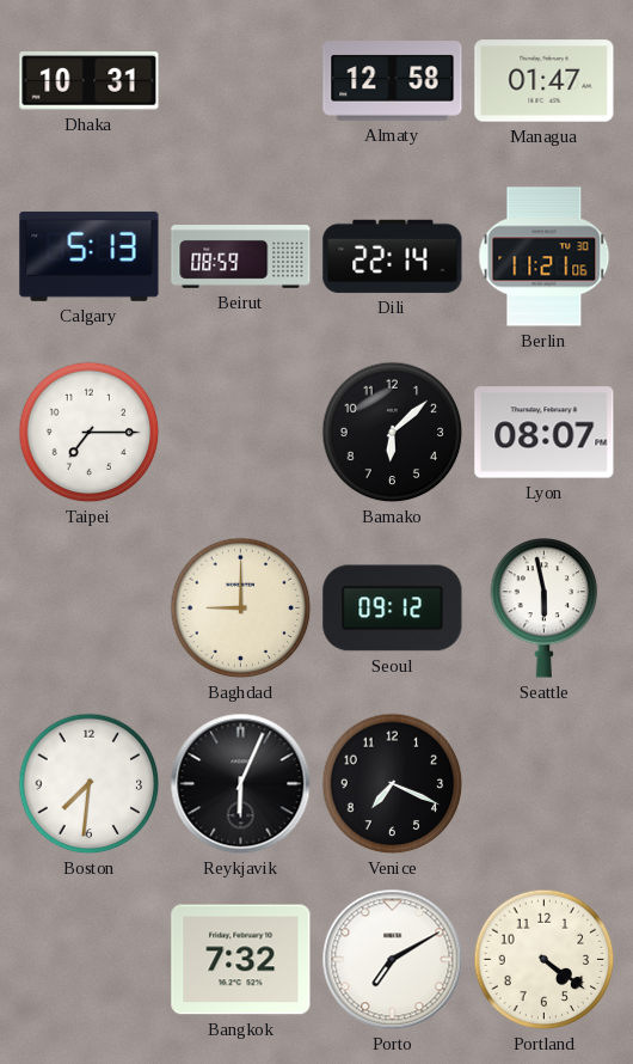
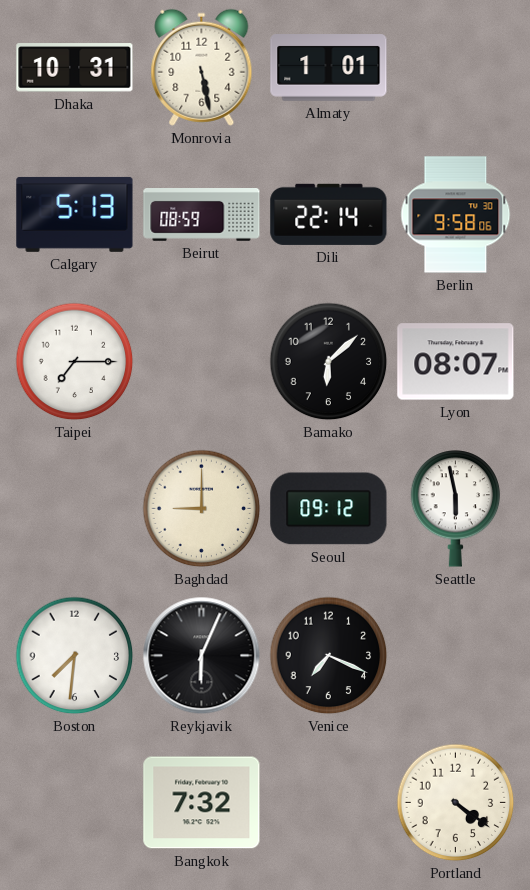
Monrovia: none -> 5:28
Almaty: 12:58 -> 1:01
Managua: 01:47 -> none
Berlin: 11:21 -> 9:58
Porto: 7:10 -> none
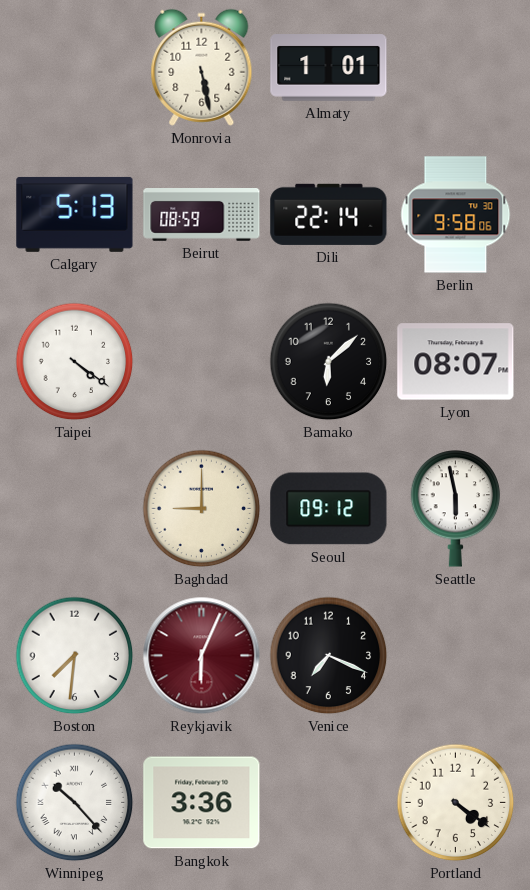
Dhaka: 10:31 -> none
Taipei: 7:15 -> 4:21
Reykjavik dial: black -> burgundy
Winnipeg: none -> 10:23
Bangkok: 7:32 -> 3:36
